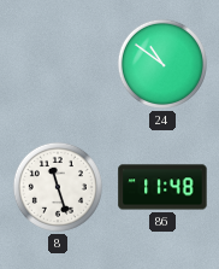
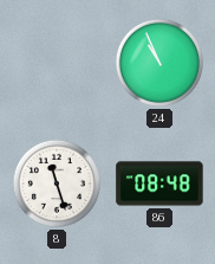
24: 10:51 -> 10:56
86: 11:48 -> 08:48
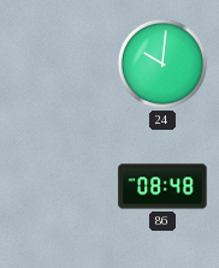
24: 10:56 -> 10:01
8: 11:27 -> none
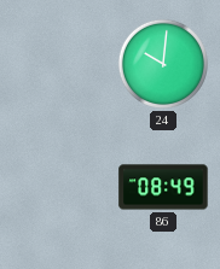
86: 08:48 -> 08:49
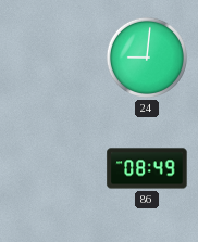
24: 10:01 -> 9:01
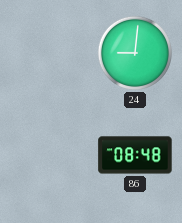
86: 08:49 -> 08:48
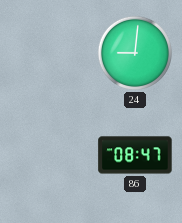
86: 08:48 -> 08:47
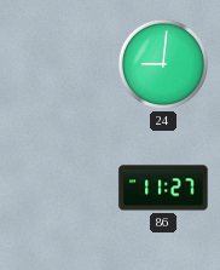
86: 08:47 -> 11:27
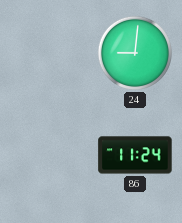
86: 11:27 -> 11:24
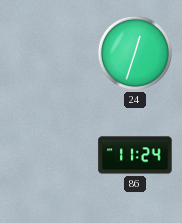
24: 9:01 -> 12:33
